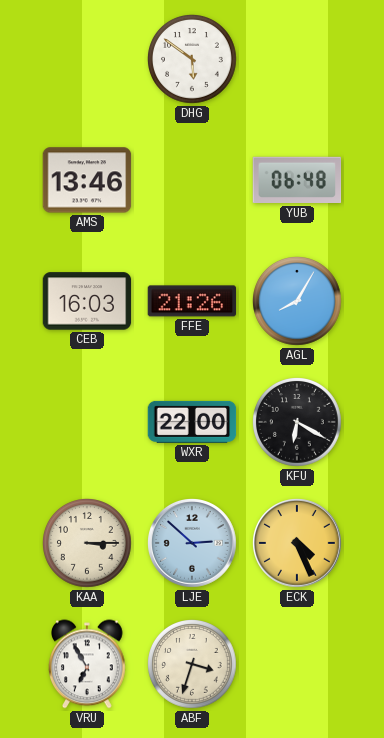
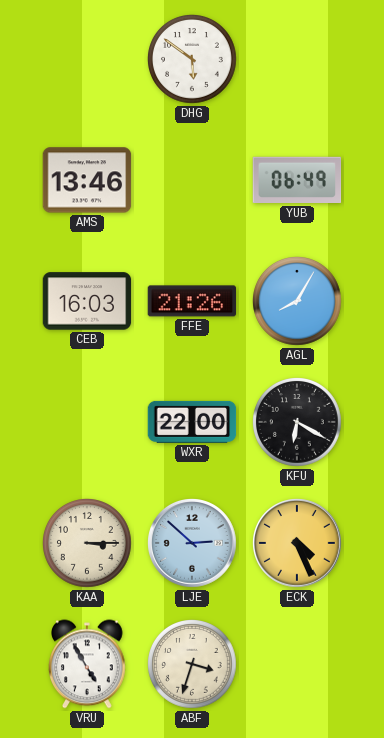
YUB: 06:48 -> 06:49
VRU: 6:55 -> 4:55
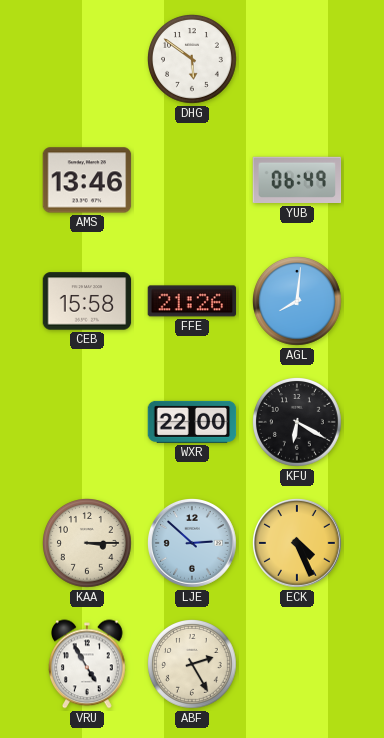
CEB: 16:03 -> 15:58
AGL: 8:05 -> 8:01
ABF: 3:33 -> 2:25
